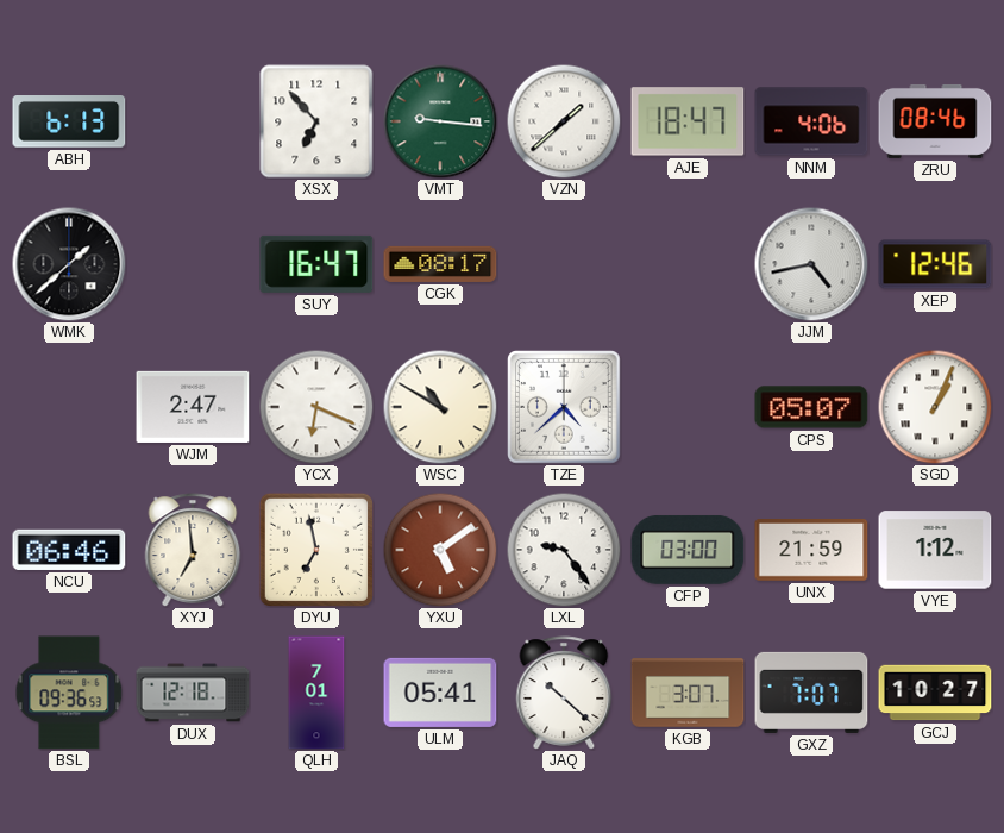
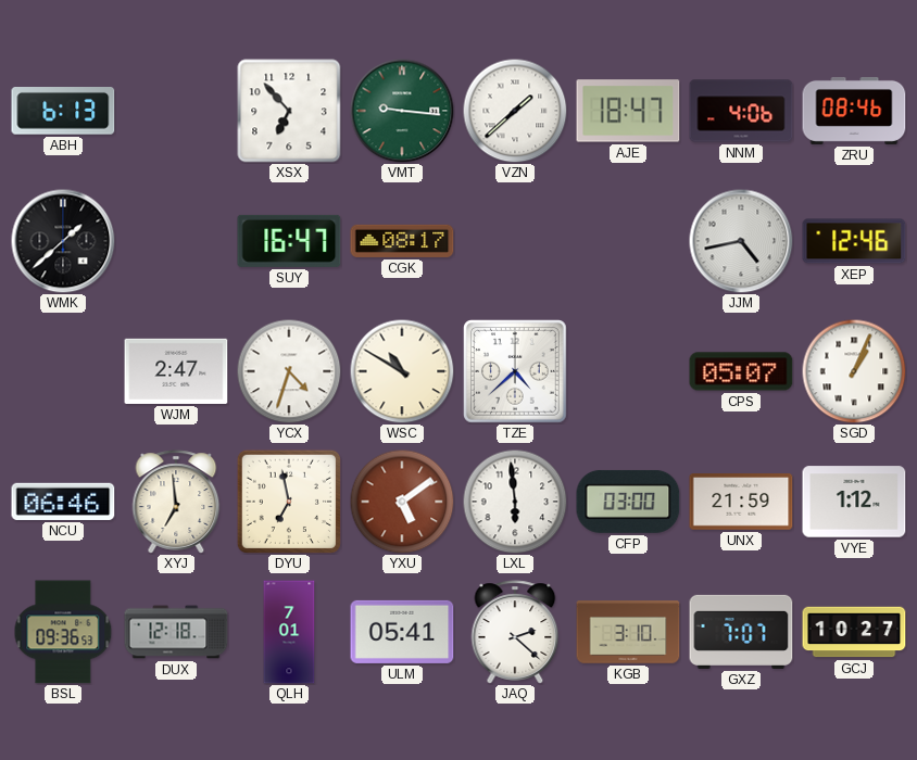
YCX: 6:19 -> 4:33
LXL: 9:24 -> 5:59
JAQ: 10:22 -> 2:22
KGB: 3:07 -> 3:10
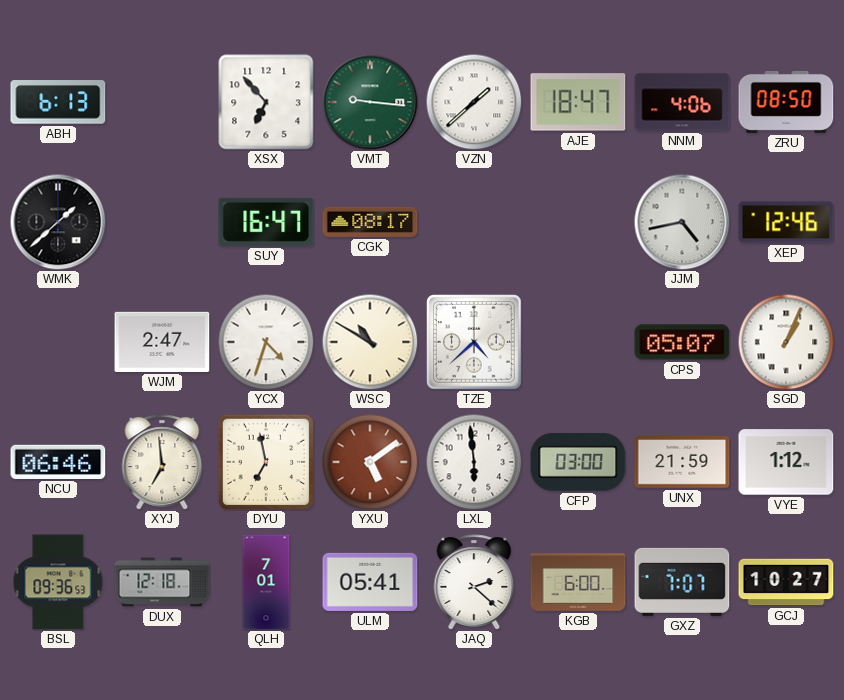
ZRU: 08:46 -> 08:50
KGB: 3:10 -> 6:00
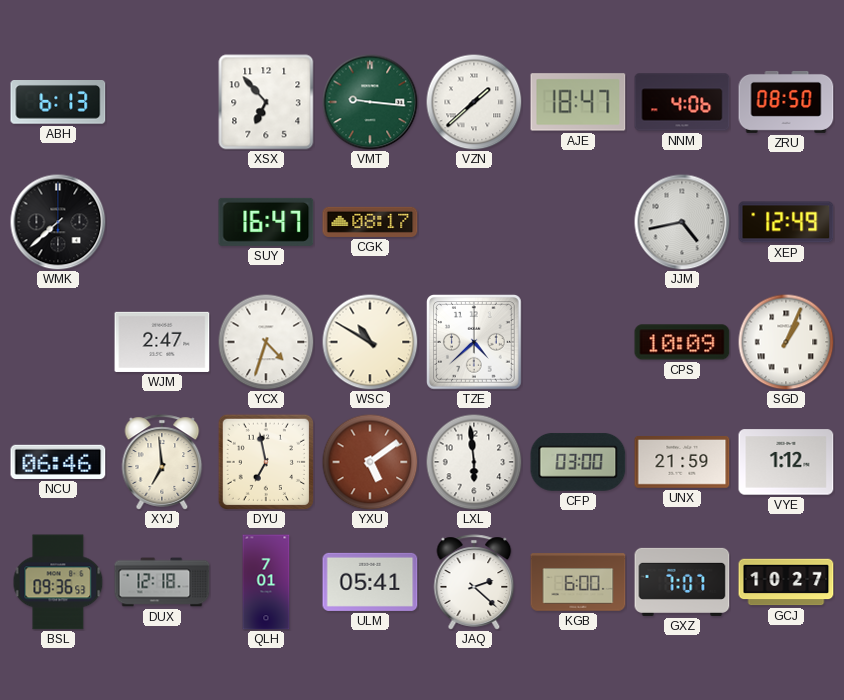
WMK: 1:38 -> 7:38
XEP: 12:46 -> 12:49
CPS: 05:07 -> 10:09
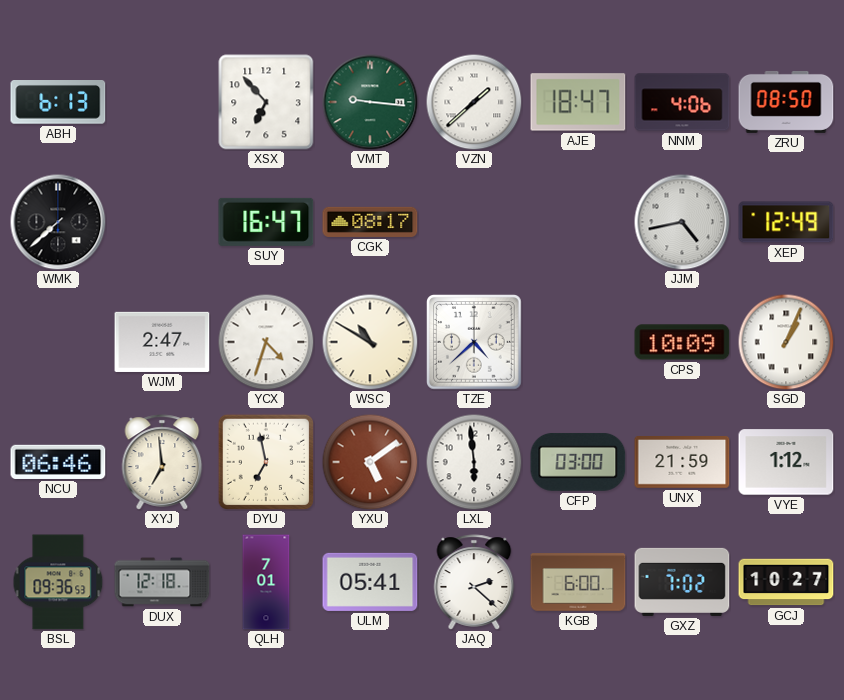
GXZ: 7:07 -> 7:02
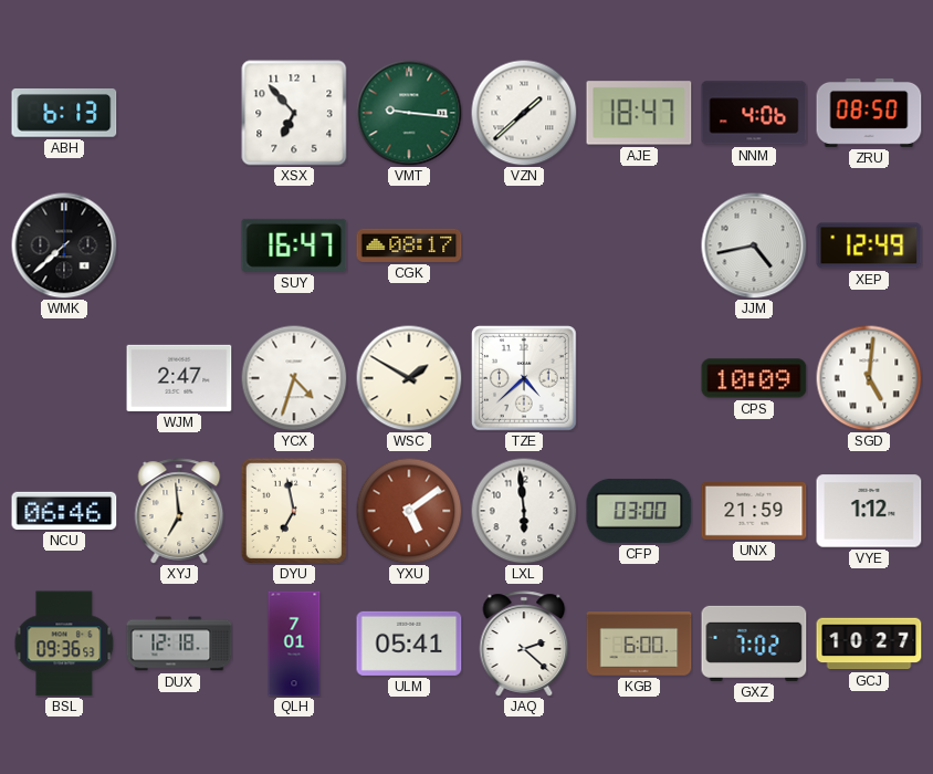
WSC: 10:50 -> 1:50
SGD: 1:04 -> 5:01
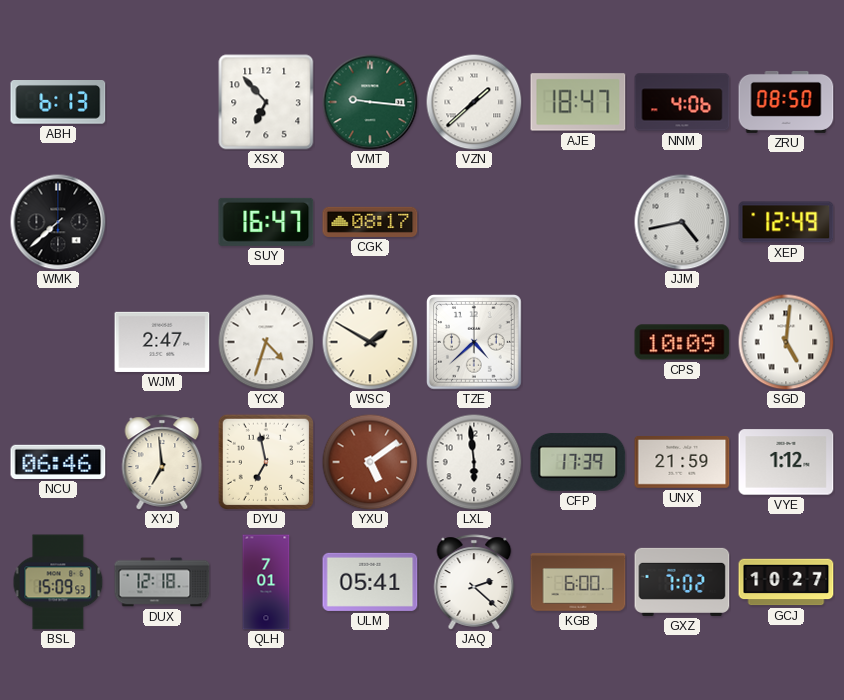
CFP: 03:00 -> 17:39
BSL: 09:36 -> 15:09
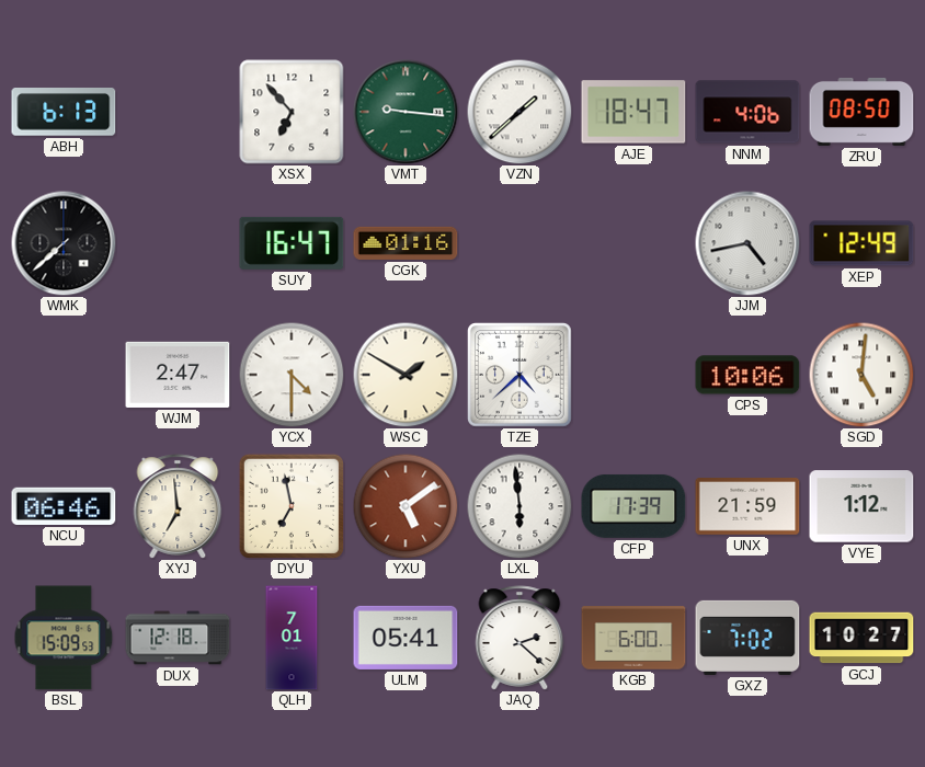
CGK: 08:17 -> 01:16
YCX: 4:33 -> 4:30
CPS: 10:09 -> 10:06
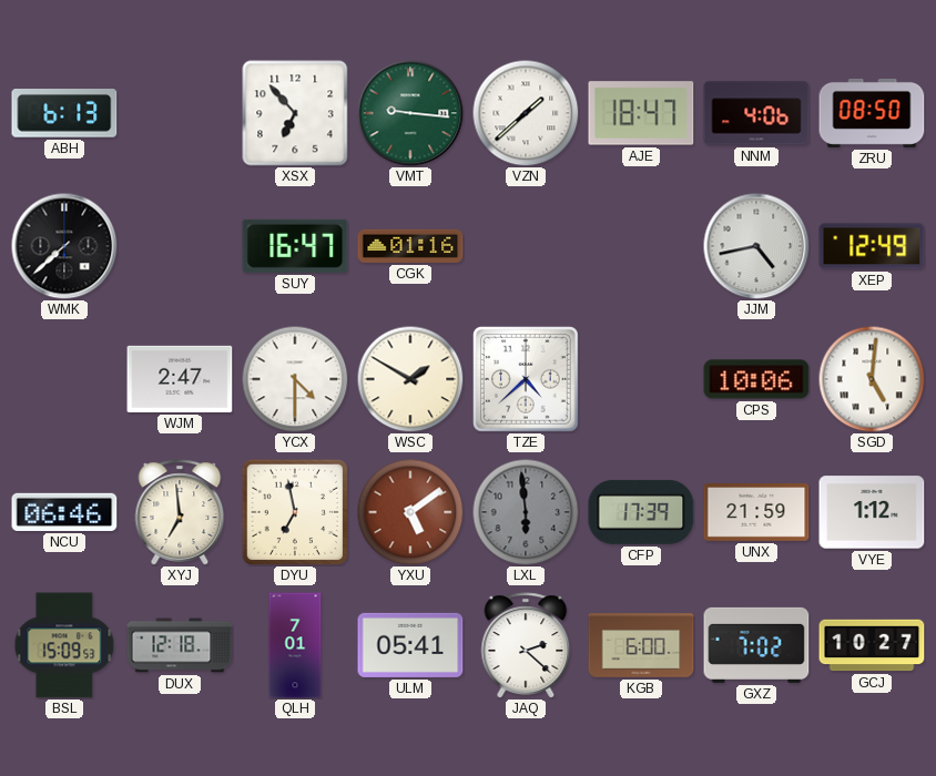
LXL dial: white -> grey
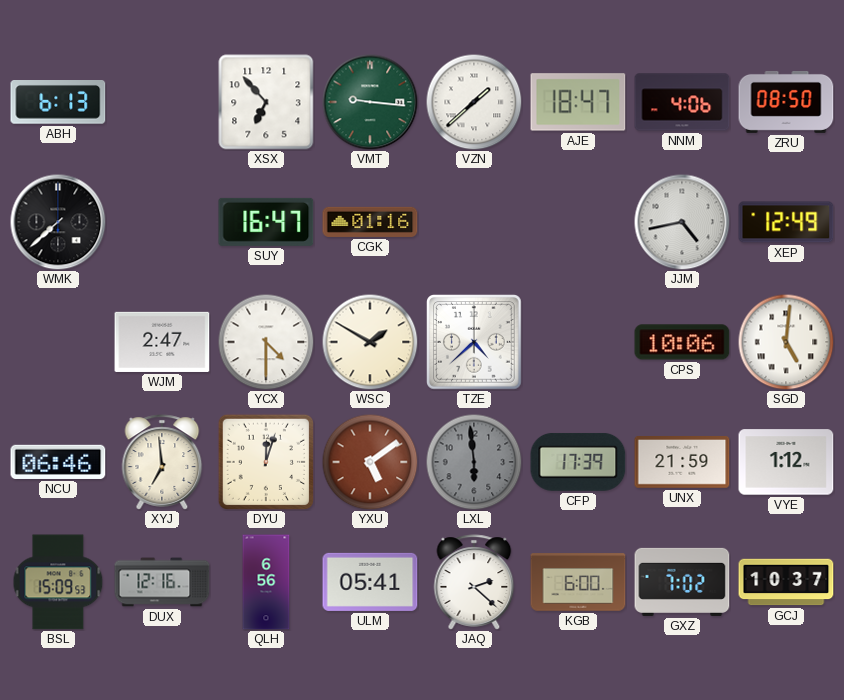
DYU: 6:58 -> 12:03
DUX: 12:18 -> 12:16
QLH: 7:01 -> 6:56
GCJ: 10:27 -> 10:37
